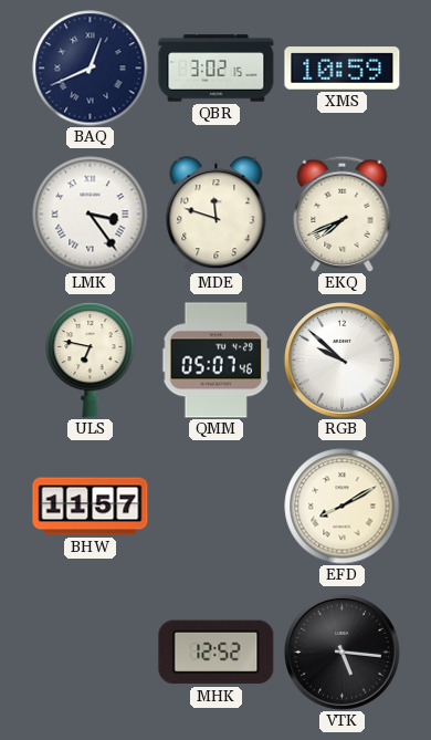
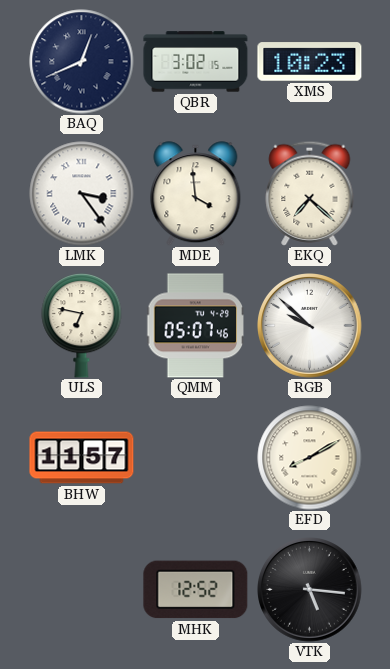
XMS: 10:59 -> 10:23
MDE: 11:48 -> 3:59
EKQ: 7:41 -> 7:22
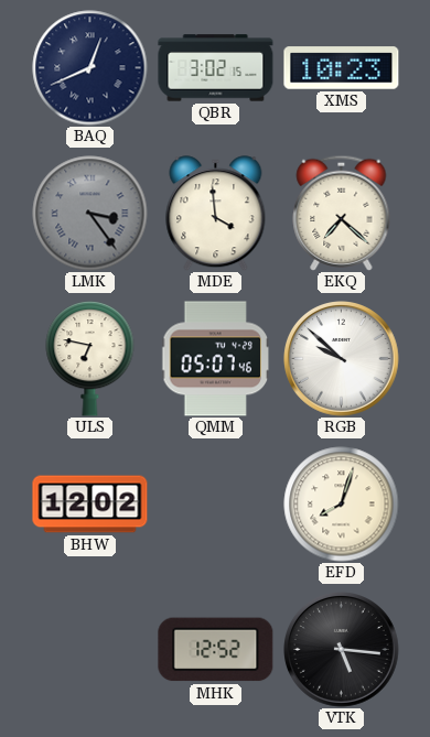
LMK dial: white -> grey
BHW: 11:57 -> 12:02
EFD: 8:10 -> 8:03
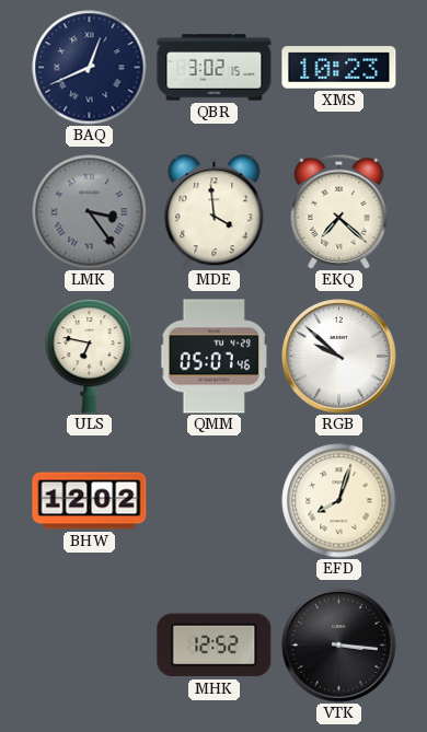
VTK: 5:16 -> 3:16
